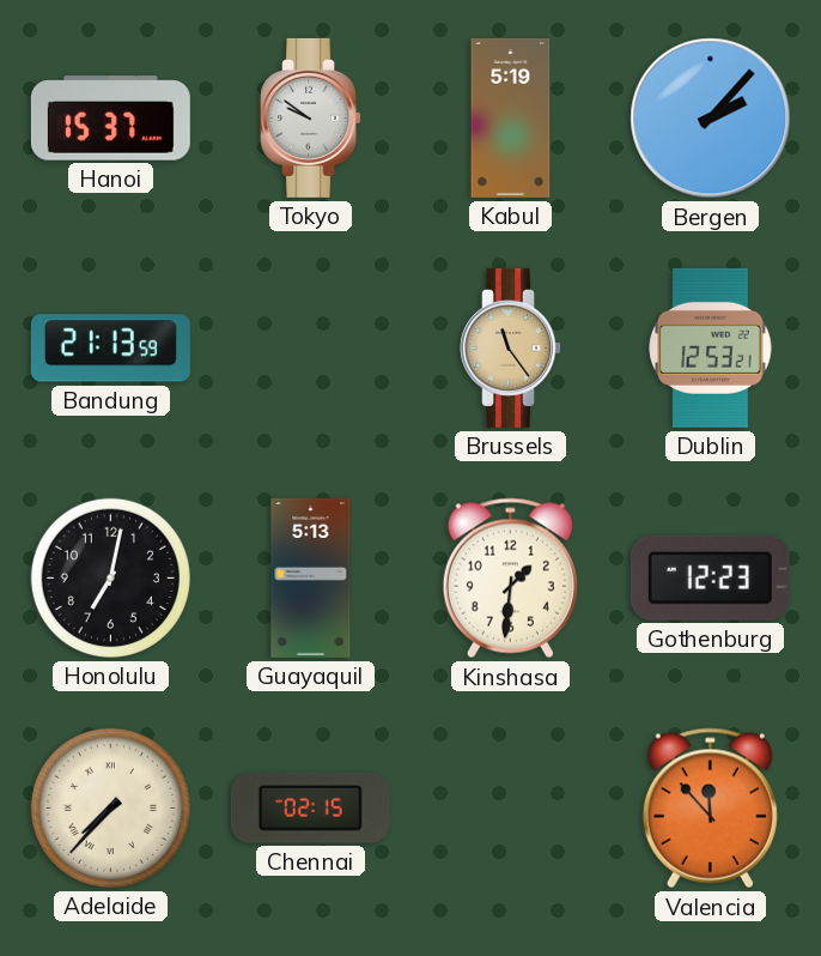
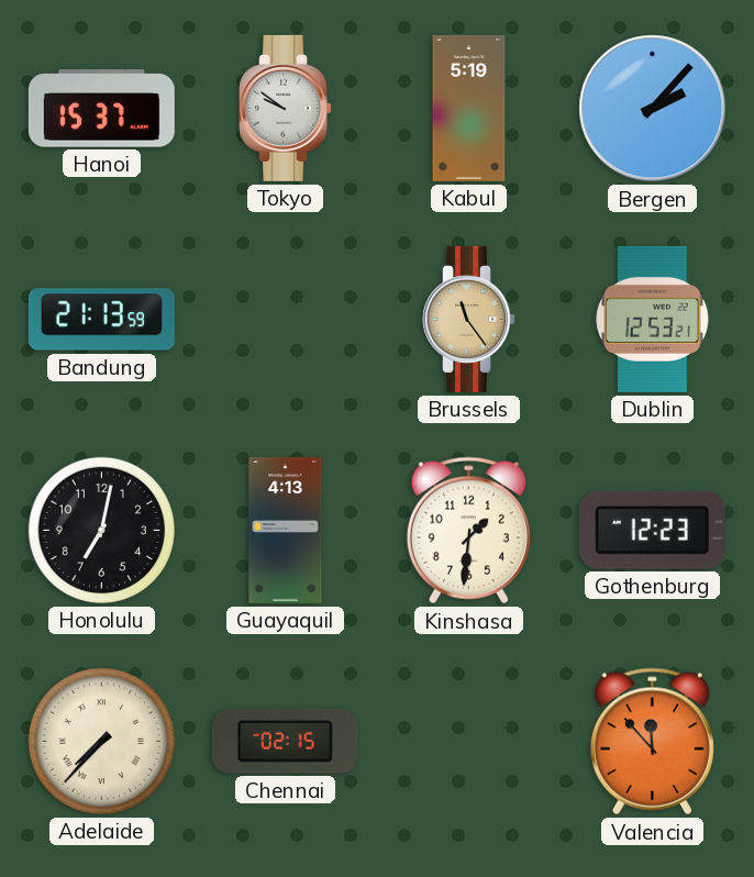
Guayaquil: 5:13 -> 4:13
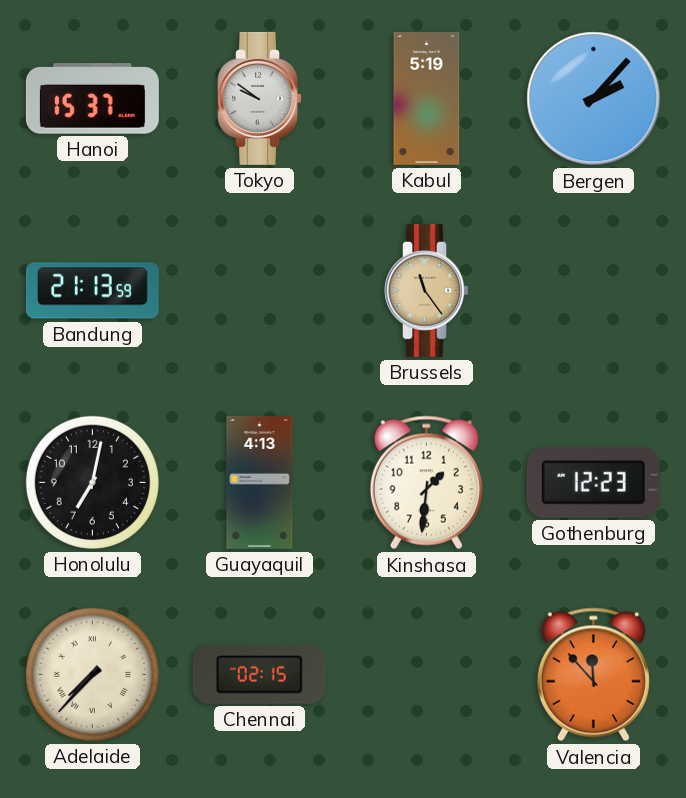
Dublin: 12:53 -> none
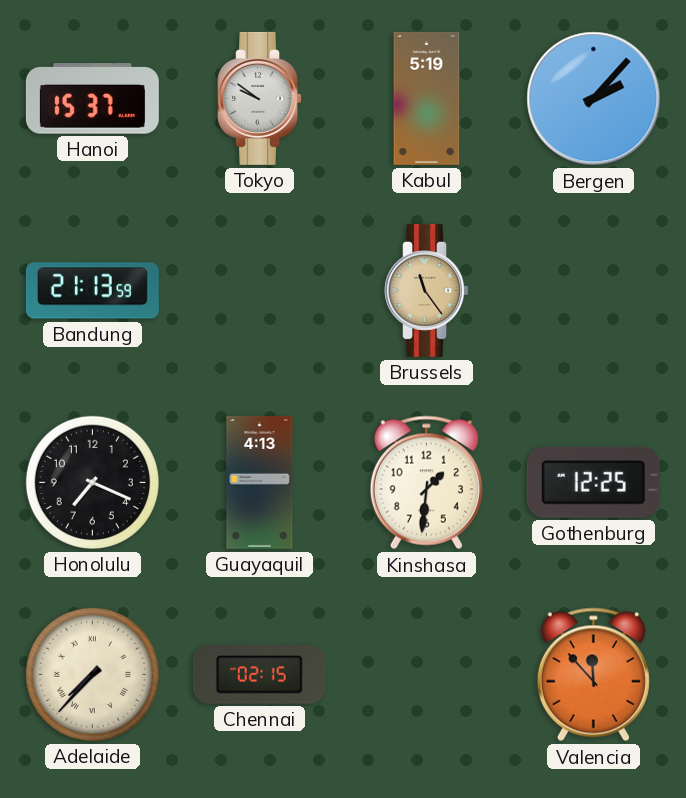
Honolulu: 7:02 -> 7:19
Gothenburg: 12:23 -> 12:25
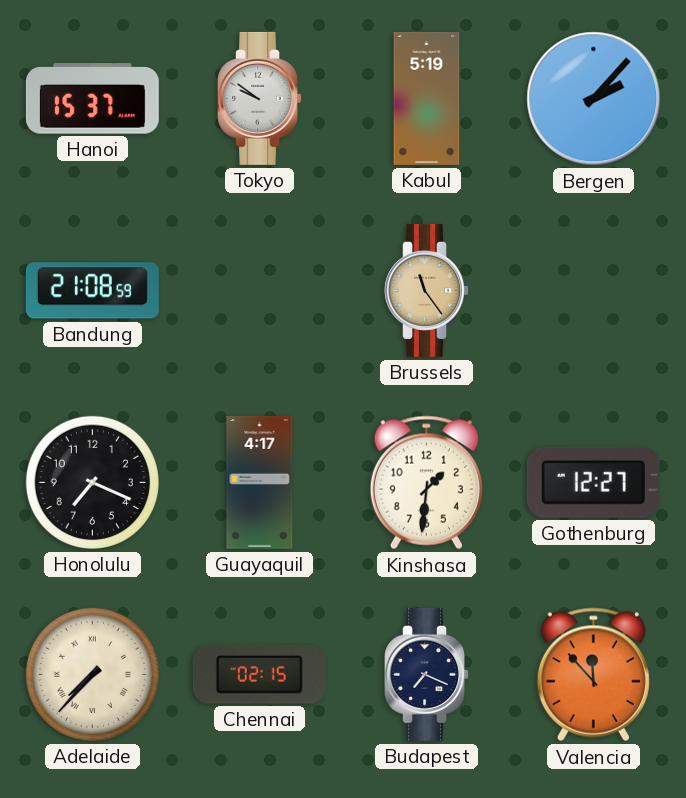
Bandung: 21:13 -> 21:08
Guayaquil: 4:13 -> 4:17
Gothenburg: 12:25 -> 12:27
Budapest: none -> 7:19
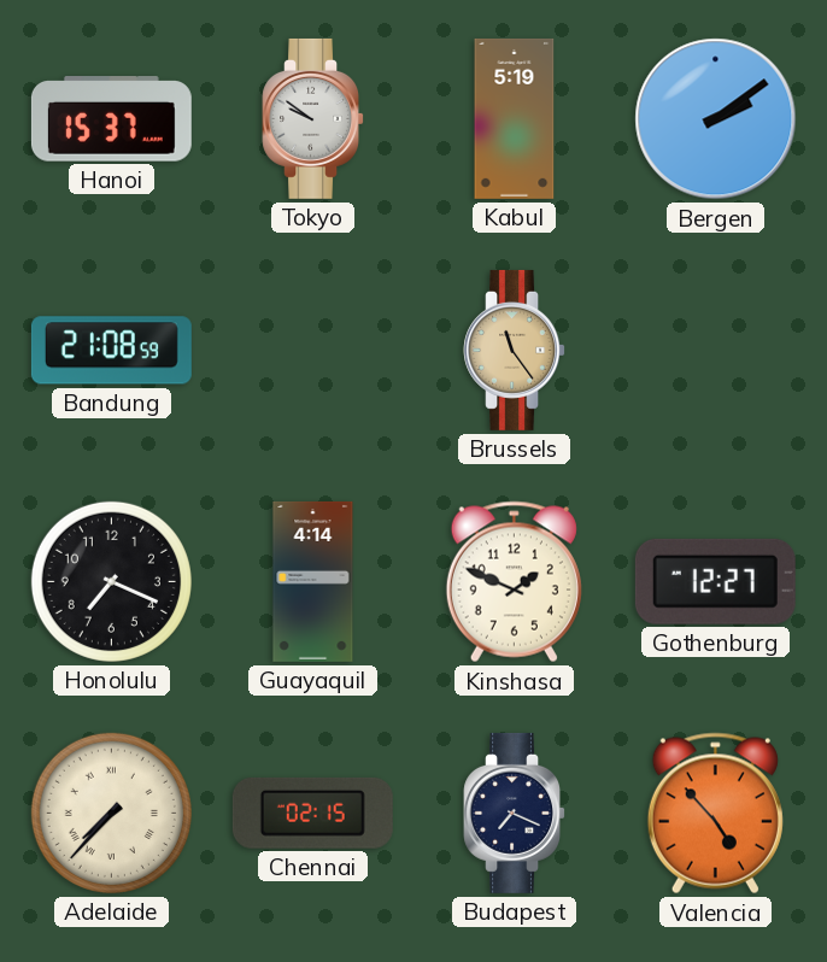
Bergen: 2:07 -> 2:09
Guayaquil: 4:17 -> 4:14
Kinshasa: 1:31 -> 1:49
Valencia: 11:53 -> 4:53
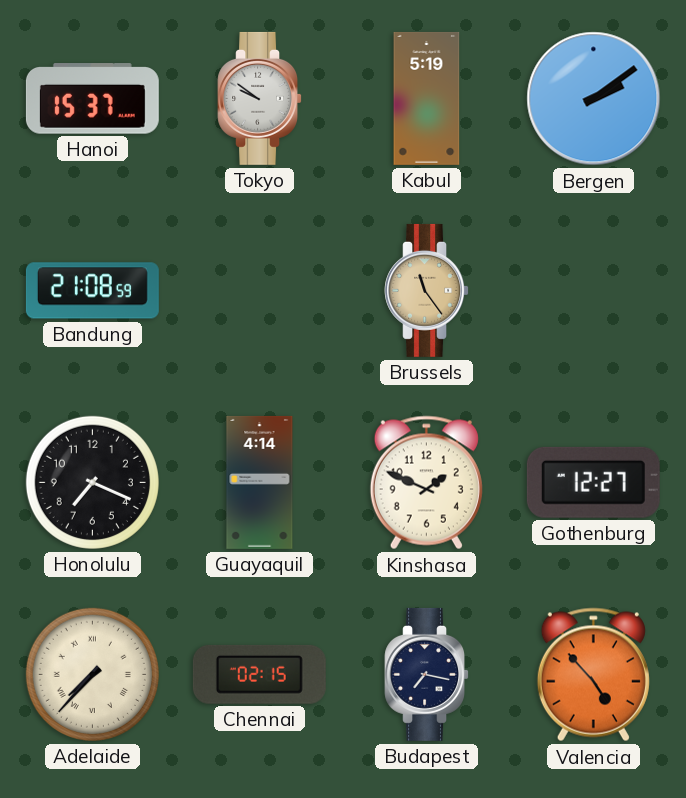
Budapest: 7:19 -> 7:17
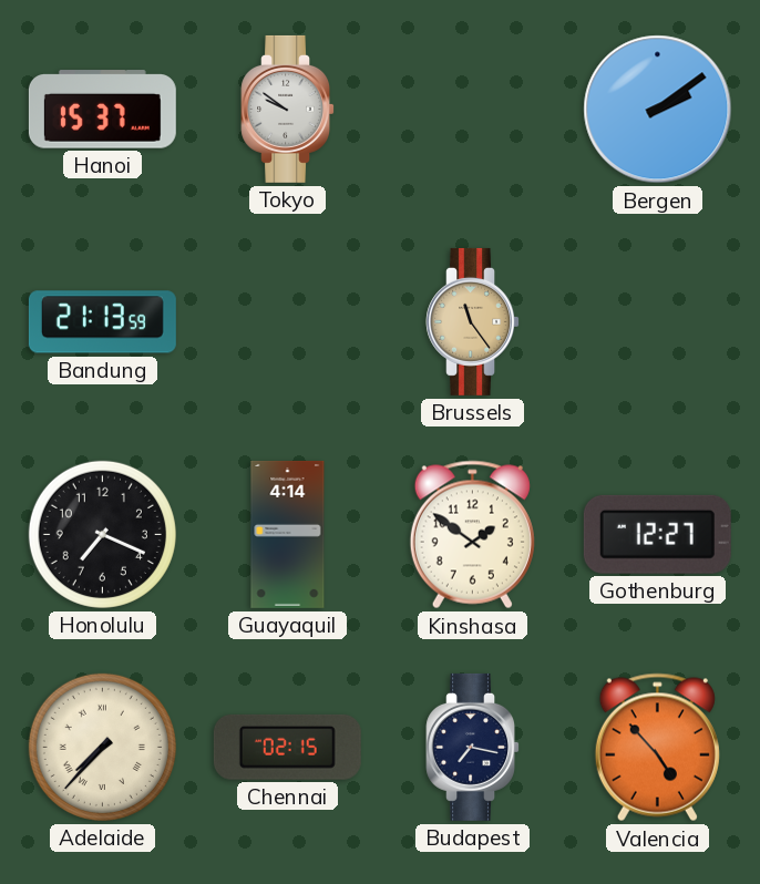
Kabul: 5:19 -> none
Bandung: 21:08 -> 21:13
Kinshasa: 1:49 -> 1:51
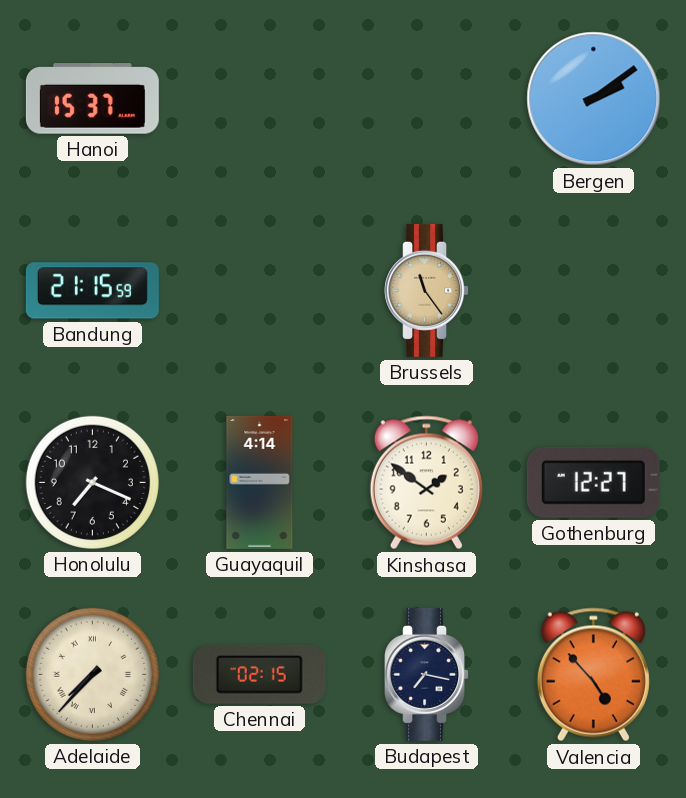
Tokyo: 9:51 -> none
Bandung: 21:13 -> 21:15
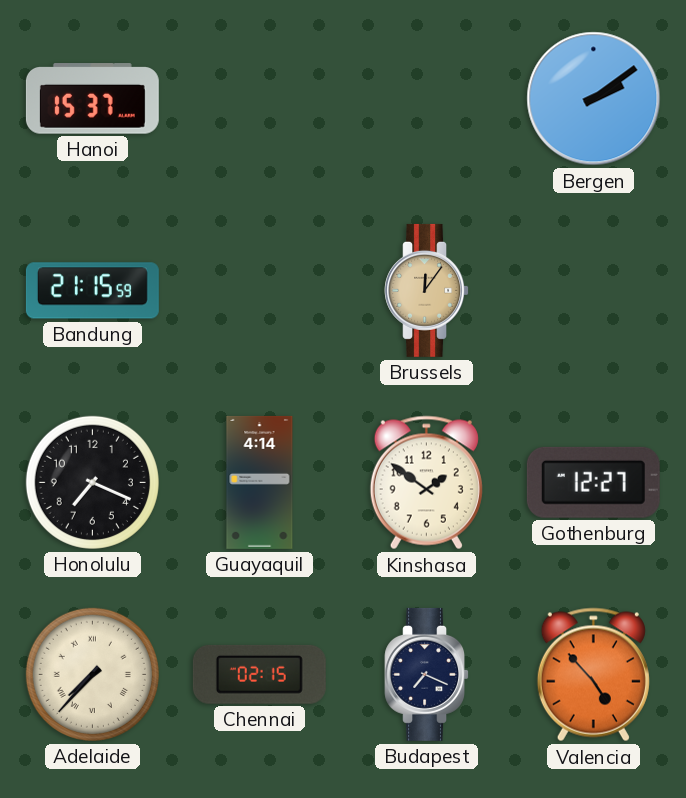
Brussels: 11:24 -> 12:06
Budapest: 7:17 -> 7:19
